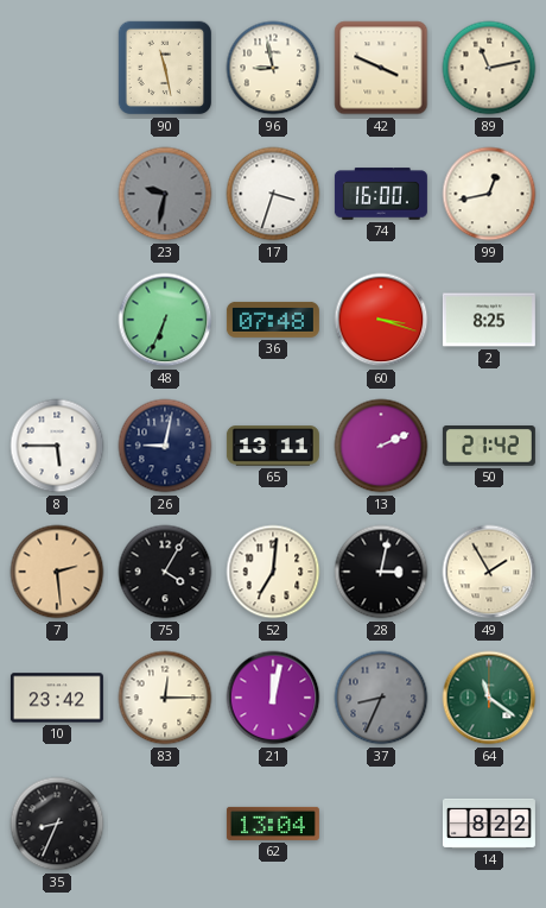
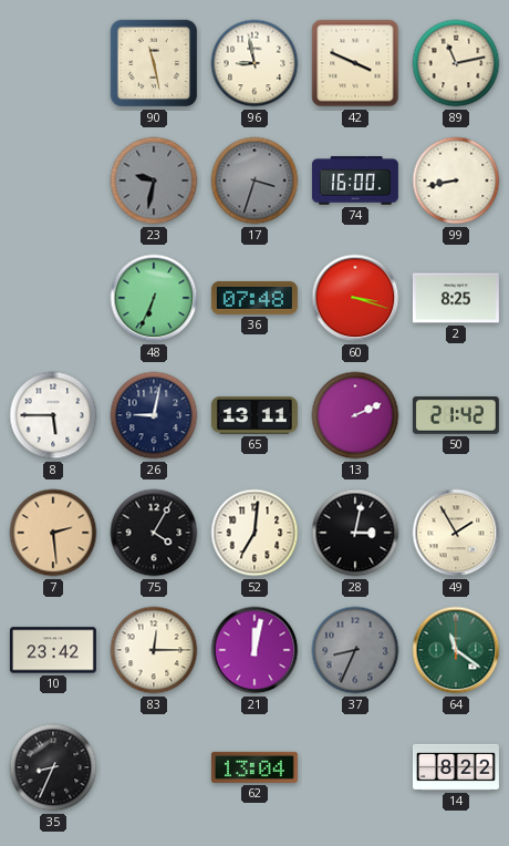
17 dial: white -> grey
99: 12:43 -> 8:43
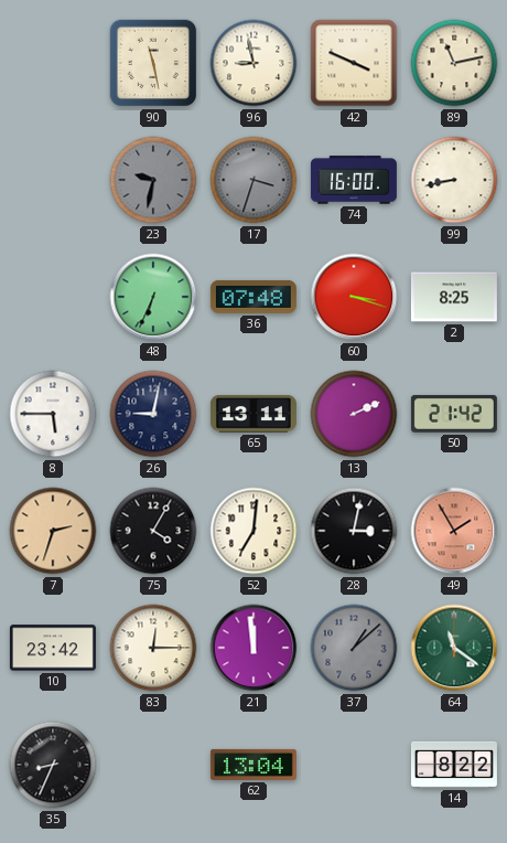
7: 2:29 -> 2:33
49 dial: cream -> salmon
21: 12:02 -> 11:59
37: 8:34 -> 1:08
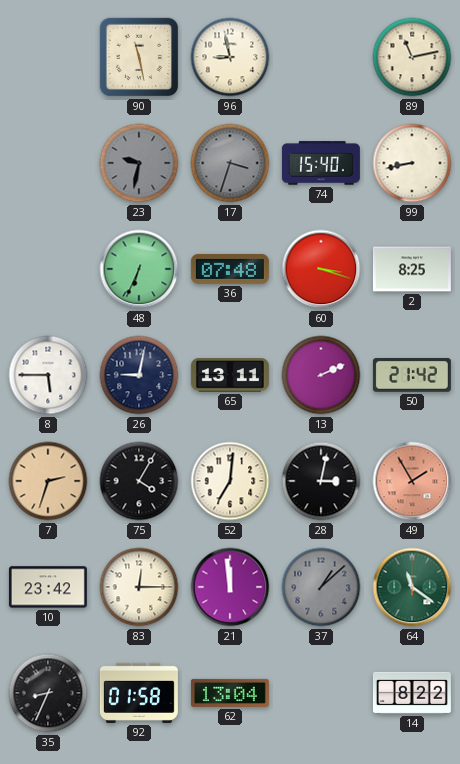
42: 3:49 -> none
74: 16:00 -> 15:40
92: none -> 01:58
